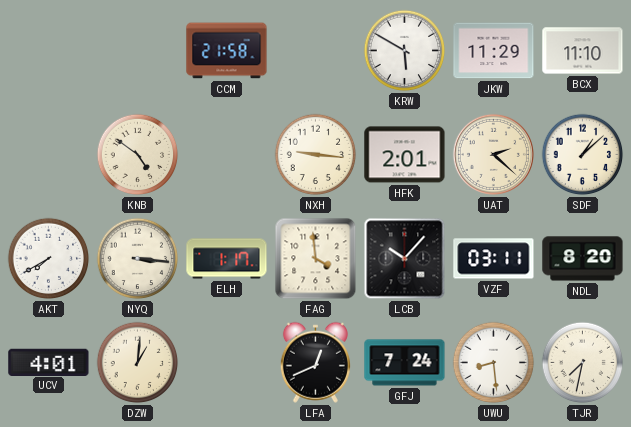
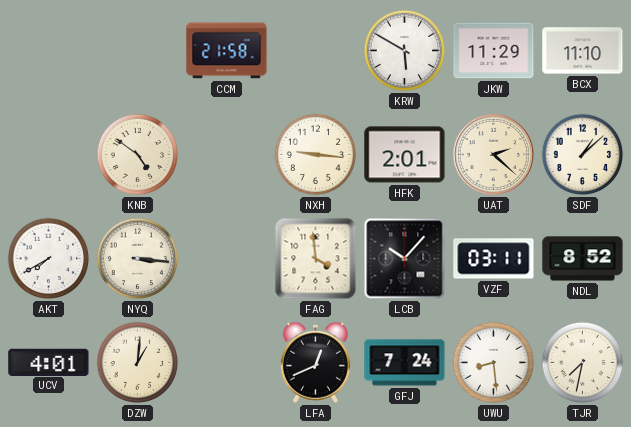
ELH: 1:17 -> none
NDL: 8:20 -> 8:52
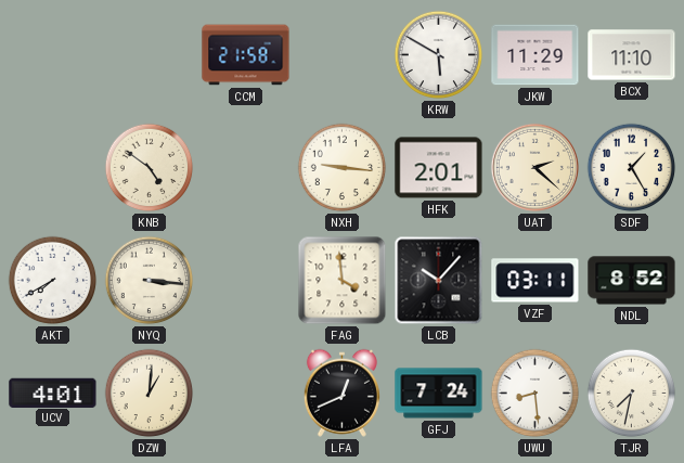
SDF: 1:08 -> 1:25
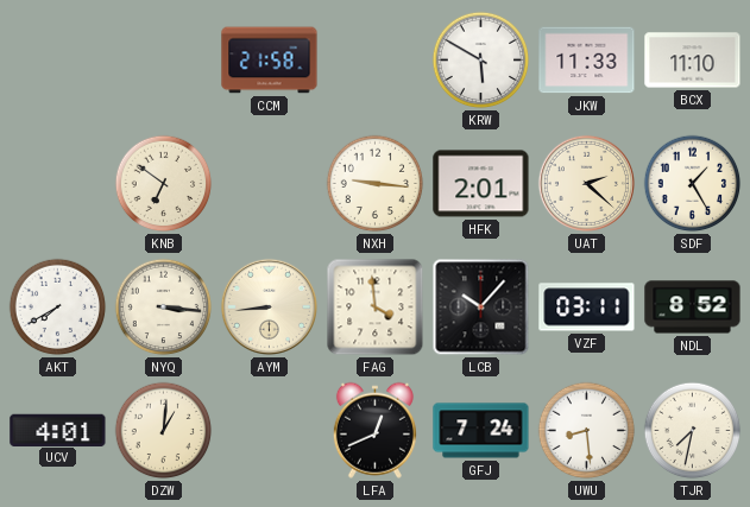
JKW: 11:29 -> 11:33
KNB: 4:51 -> 6:51
AYM: none -> 8:44
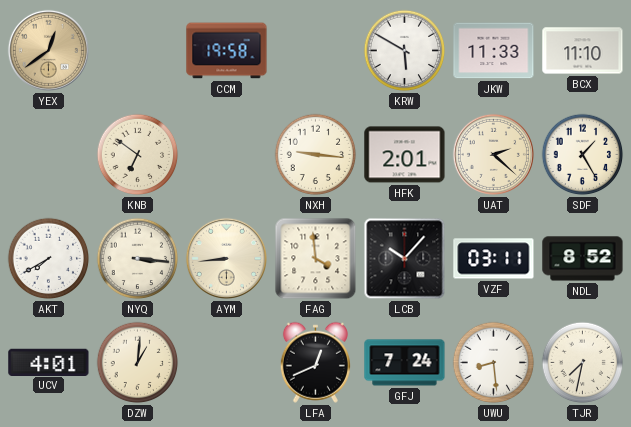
YEX: none -> 12:39
CCM: 21:58 -> 19:58
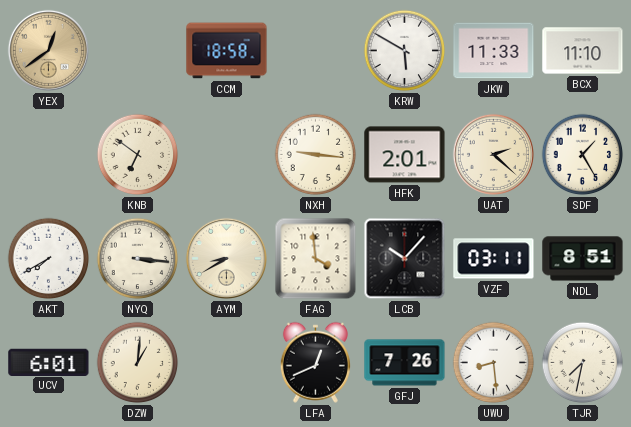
CCM: 19:58 -> 18:58
AYM: 8:44 -> 8:40
NDL: 8:52 -> 8:51
UCV: 4:01 -> 6:01
GFJ: 7:24 -> 7:26
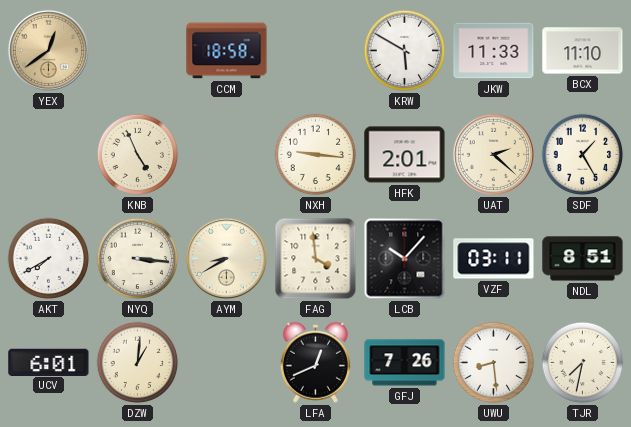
KNB: 6:51 -> 4:56
